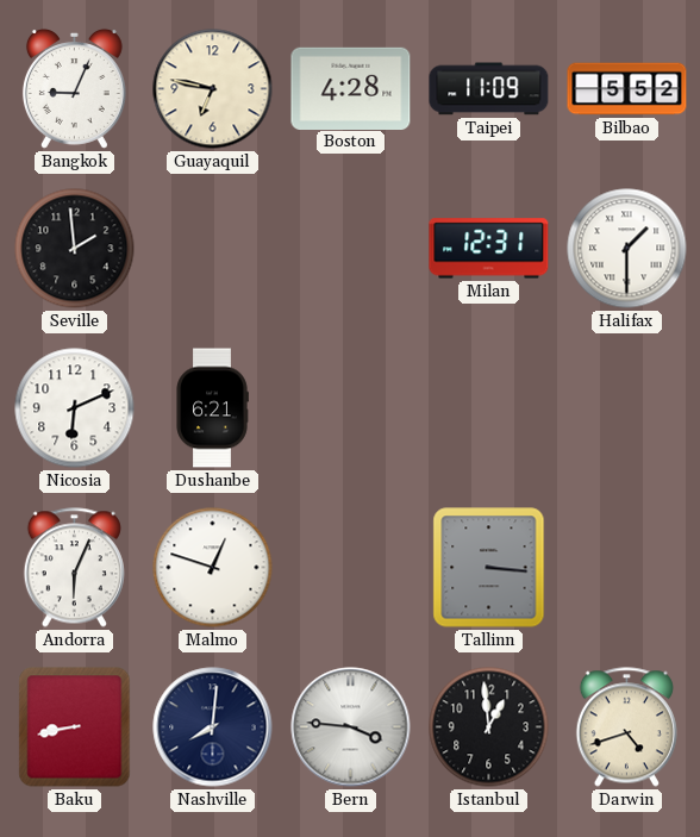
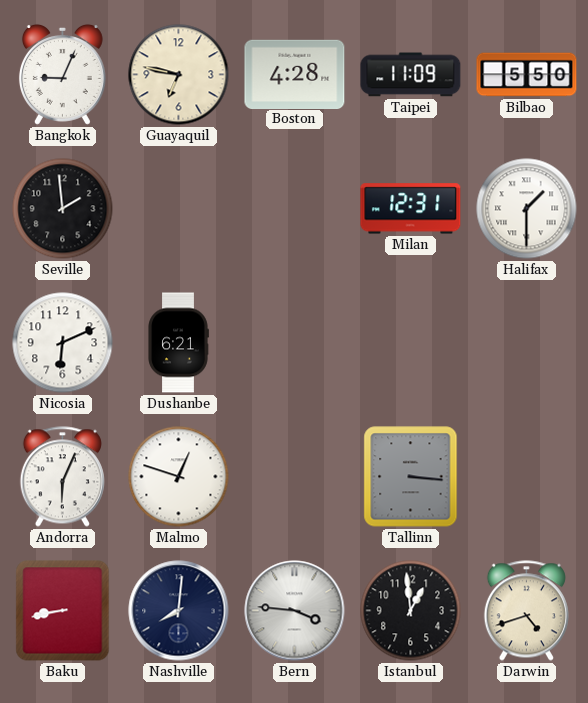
Bilbao: 5:52 -> 5:50
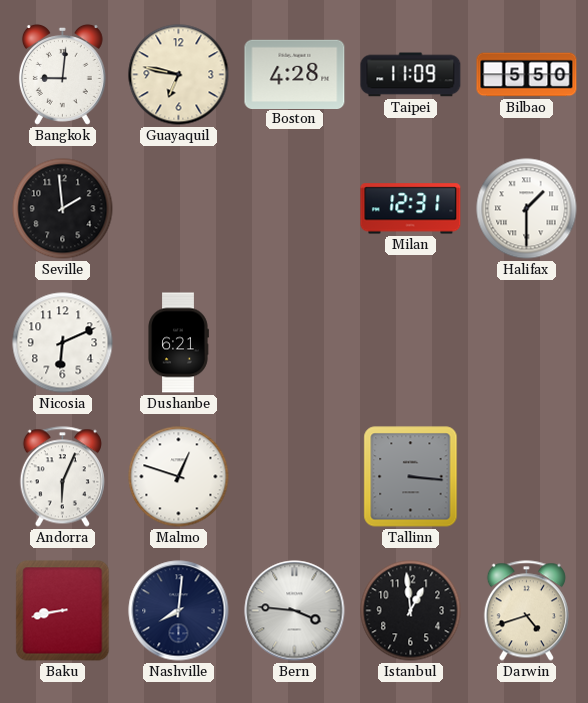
Bangkok: 9:04 -> 9:01
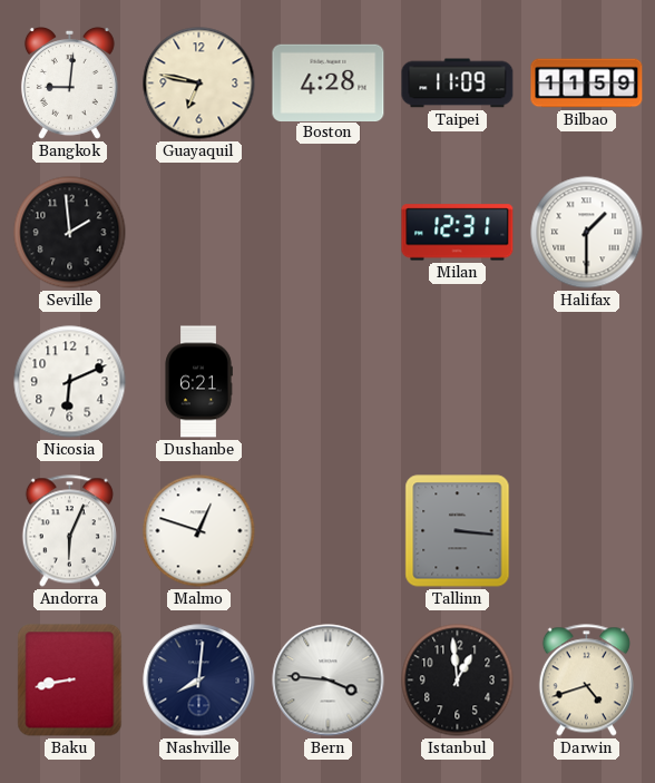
Bilbao: 5:50 -> 11:59
